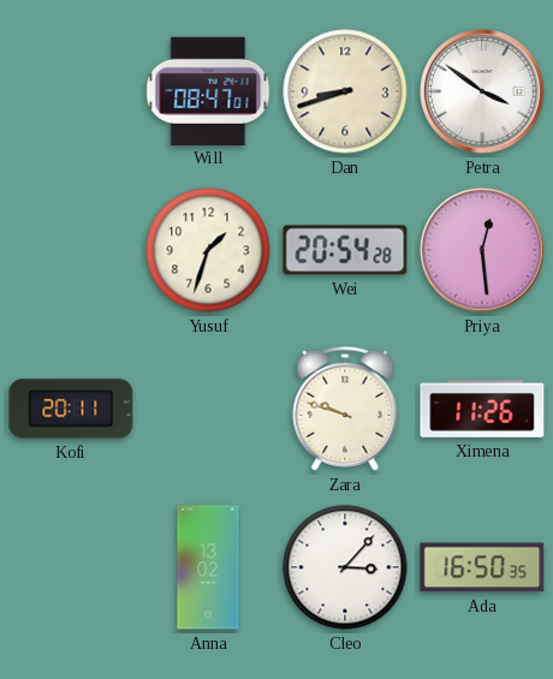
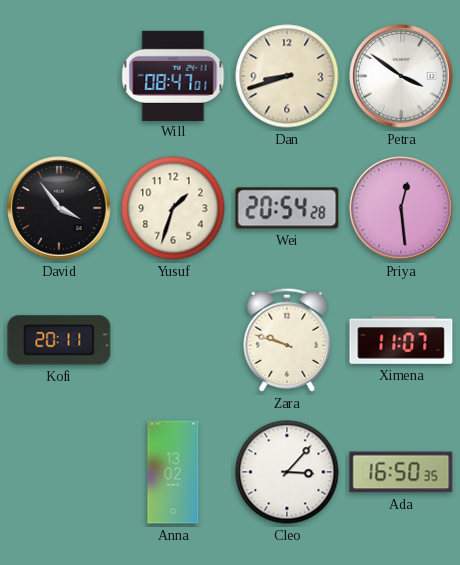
David: none -> 3:54
Ximena: 11:26 -> 11:07
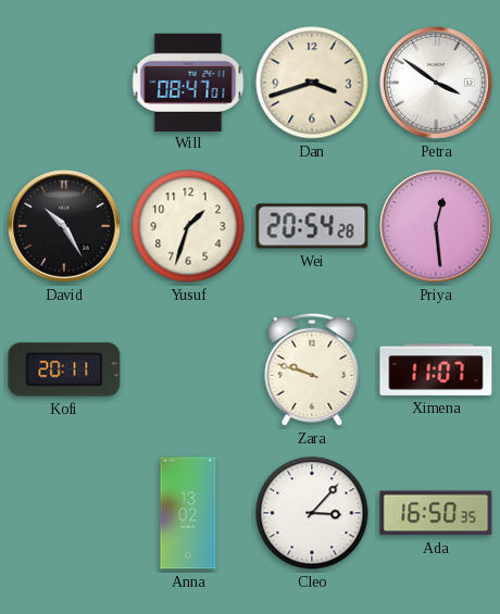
Dan: 8:42 -> 3:42
David: 3:54 -> 10:25
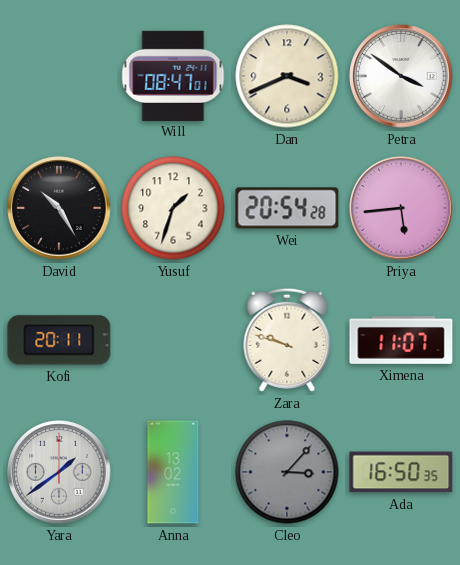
Dan: 3:42 -> 3:41
Priya: 12:29 -> 5:44
Yara: none -> 1:39
Cleo dial: white -> grey
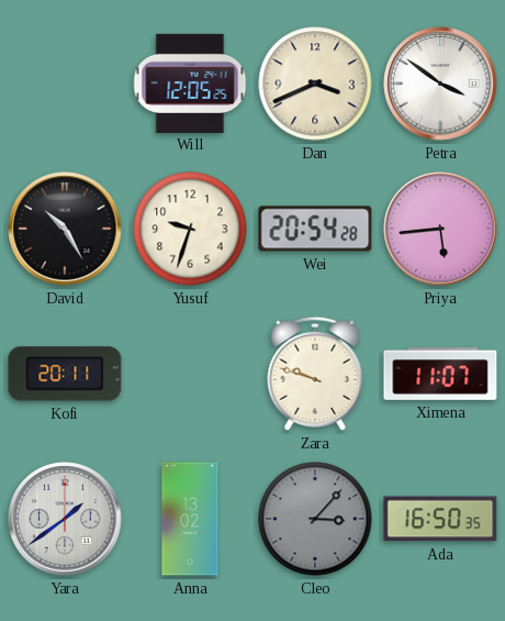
Will: 08:47 -> 12:05
Yusuf: 1:33 -> 9:33
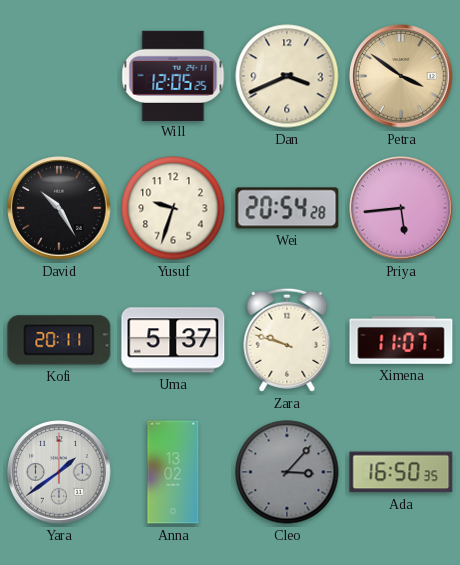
Petra dial: white -> champagne
Uma: none -> 5:37
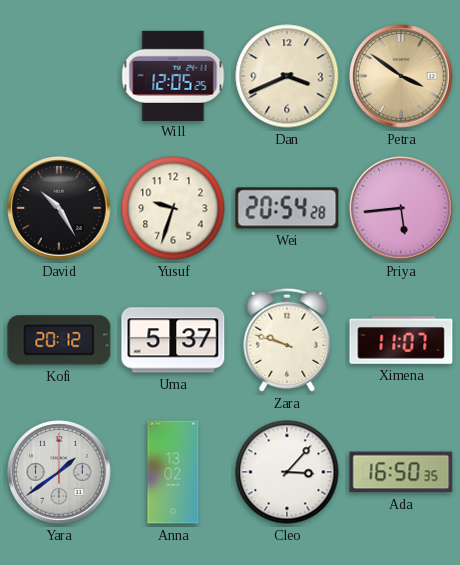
Kofi: 20:11 -> 20:12
Cleo dial: grey -> white
